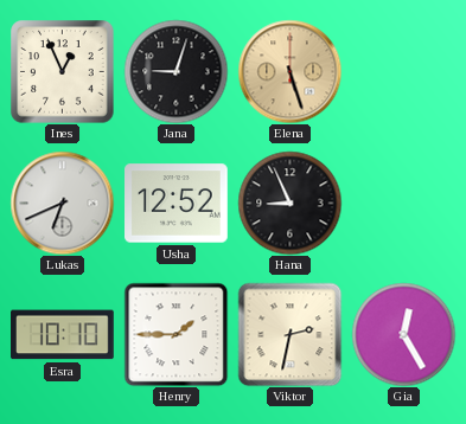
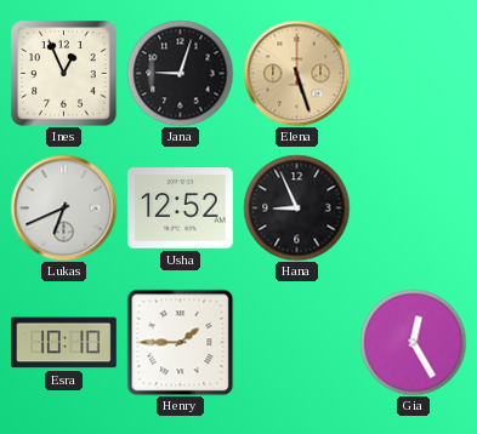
Viktor: 2:32 -> none
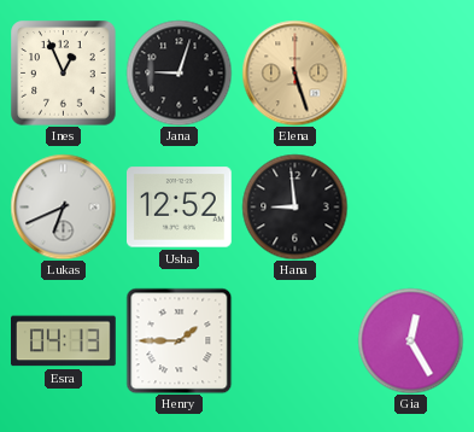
Hana: 8:56 -> 8:59
Esra: 10:10 -> 04:13
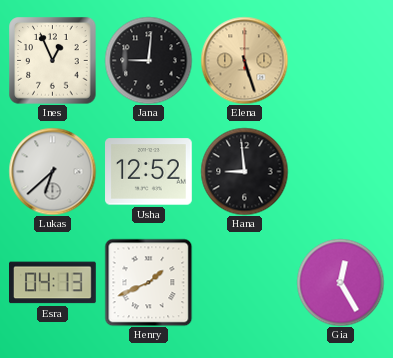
Jana: 9:03 -> 9:01
Lukas: 6:41 -> 6:38
Henry: 1:45 -> 1:41
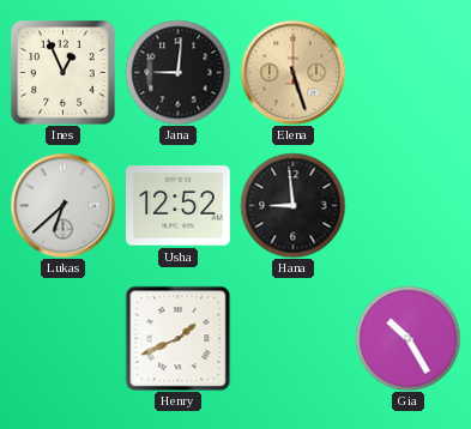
Esra: 04:13 -> none
Gia: 12:25 -> 10:25
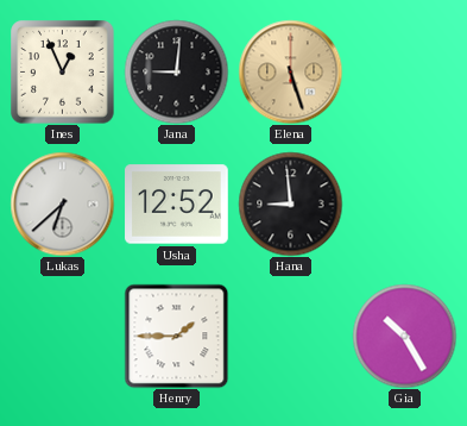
Henry: 1:41 -> 1:45
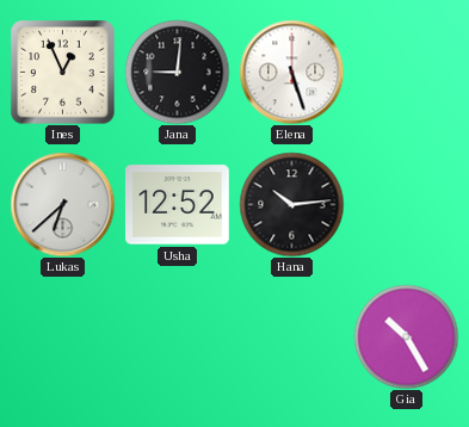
Elena dial: champagne -> white
Hana: 8:59 -> 10:14
Henry: 1:45 -> none
